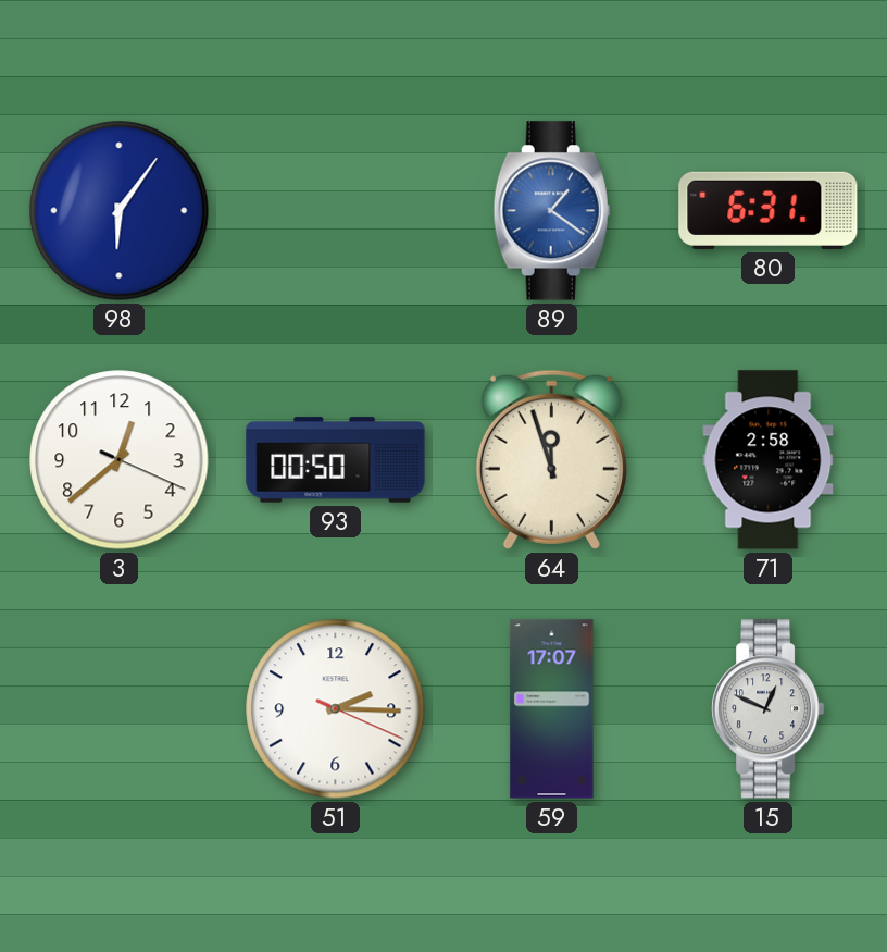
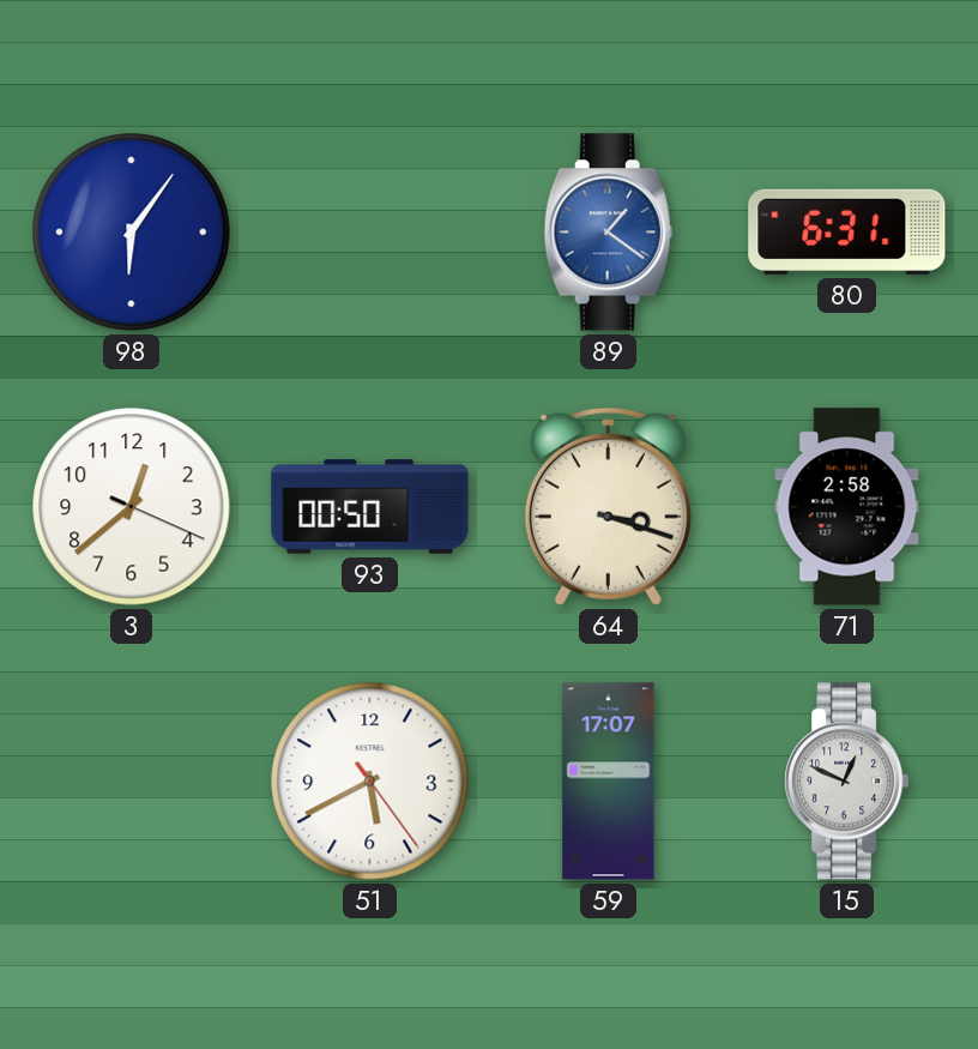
64: 11:57 -> 3:18
51: 2:15 -> 5:40
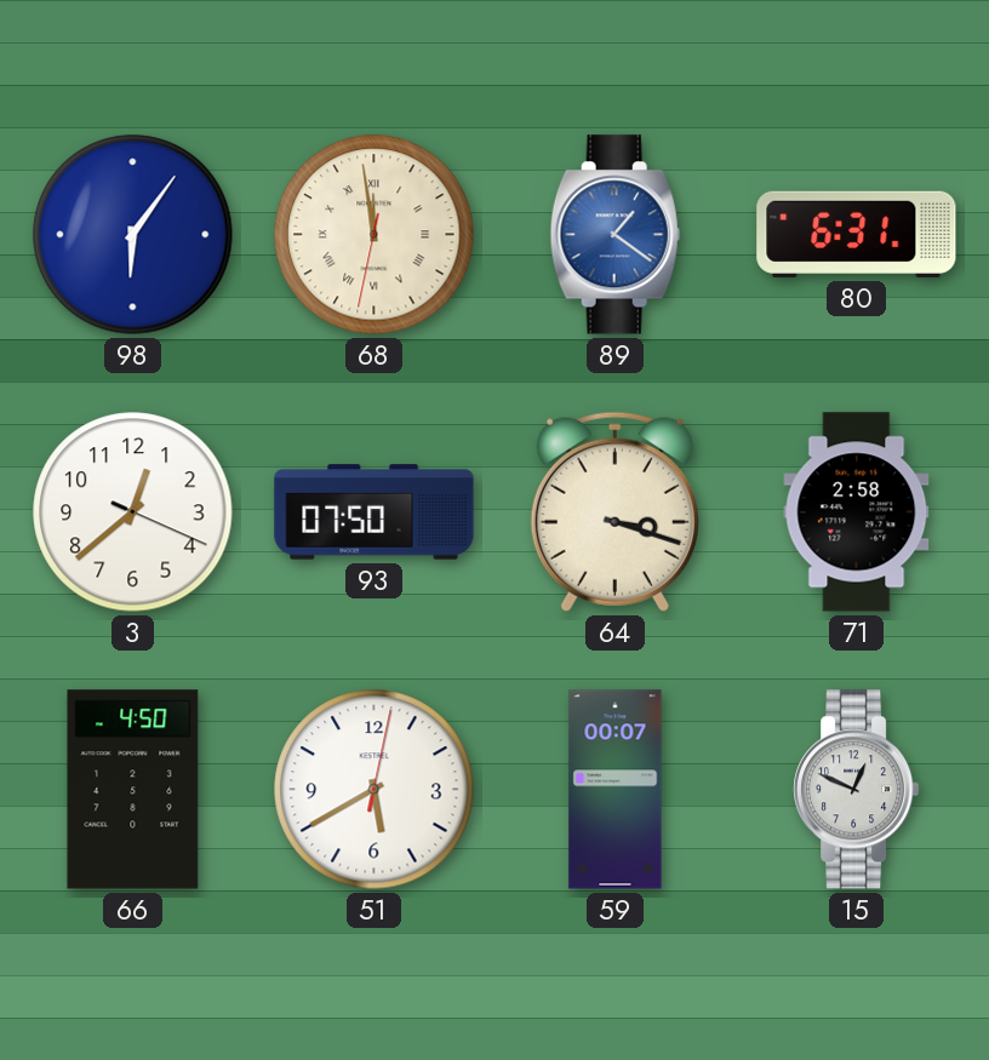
68: none -> 11:58
93: 00:50 -> 07:50
66: none -> 4:50
51: 5:40:24 -> 5:40:02
59: 17:07 -> 00:07
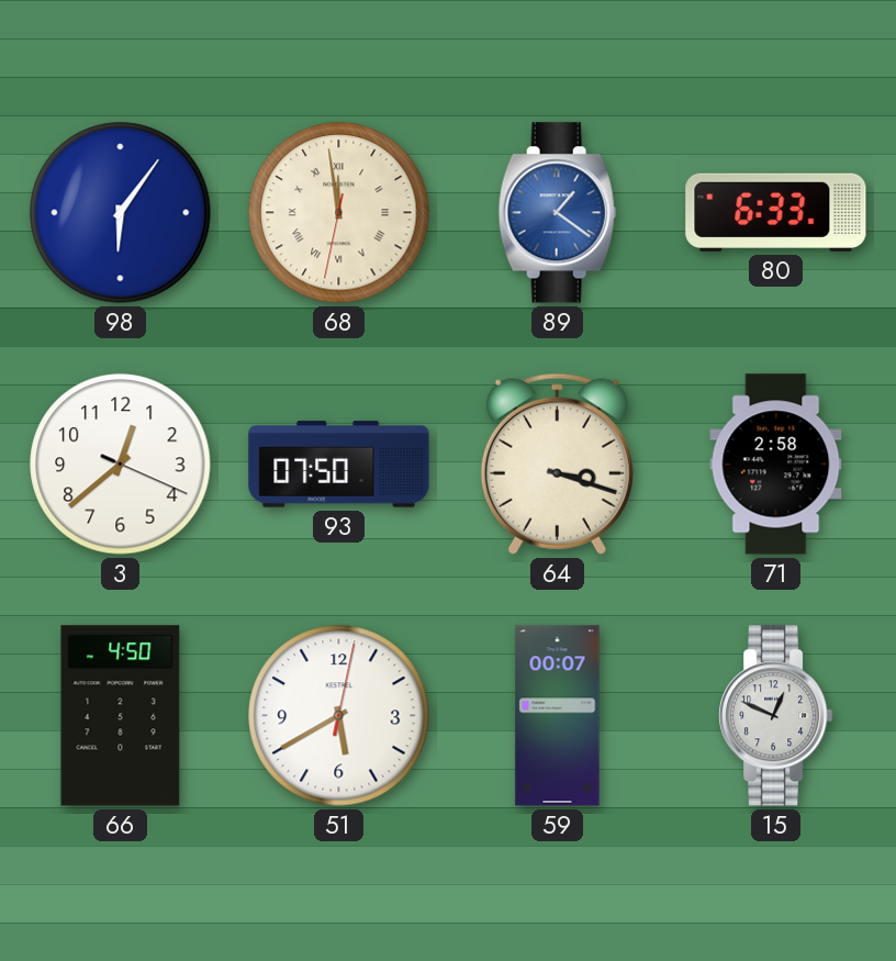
80: 6:31 -> 6:33
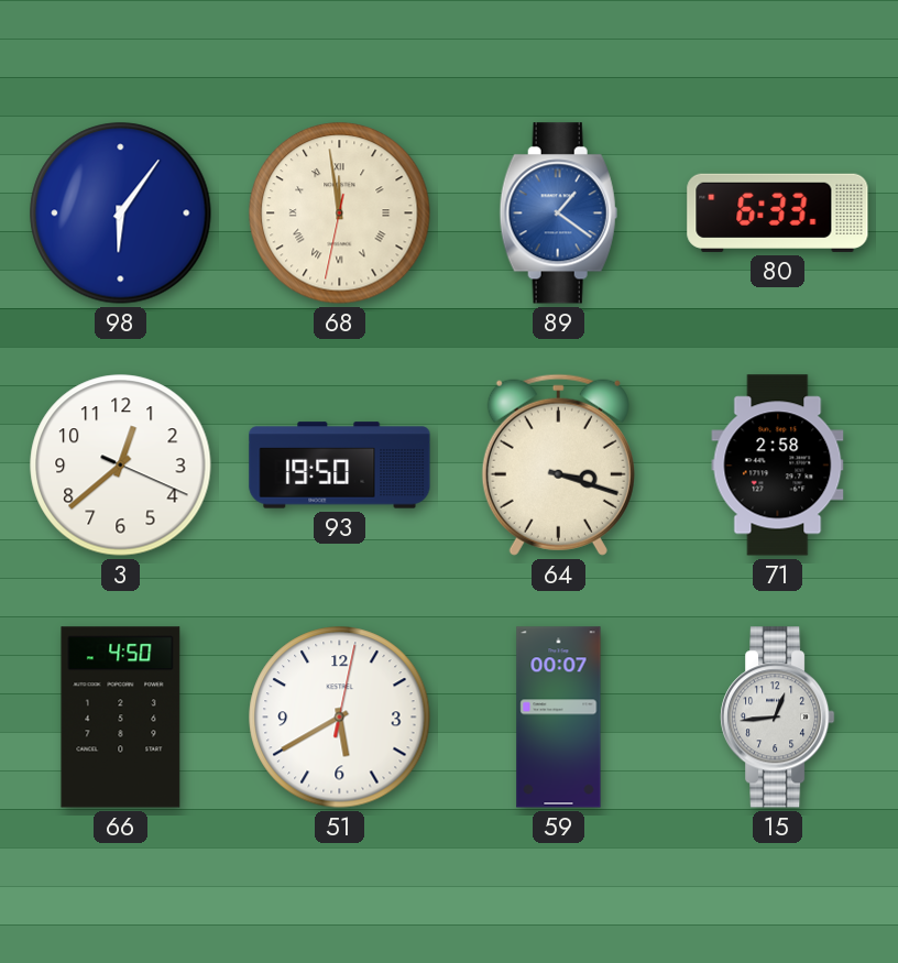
93: 07:50 -> 19:50
15: 12:49 -> 12:44
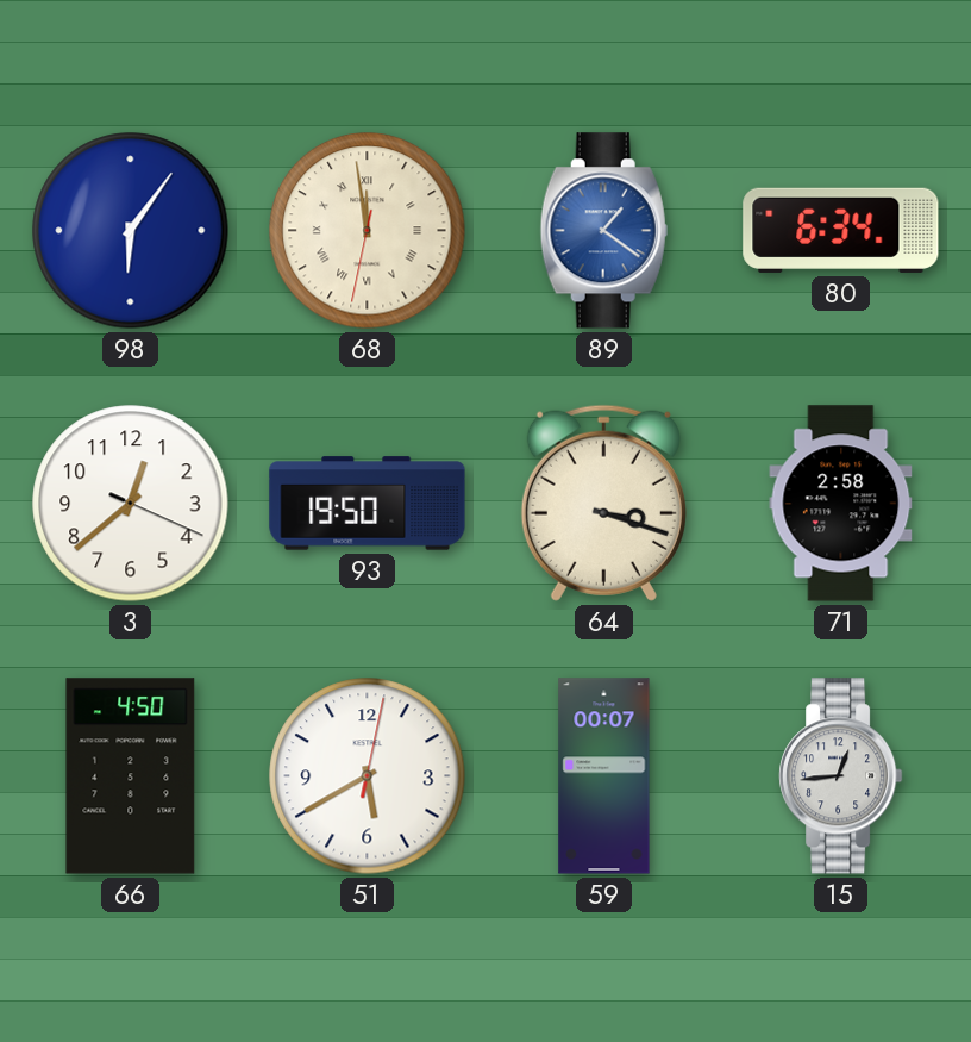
80: 6:33 -> 6:34
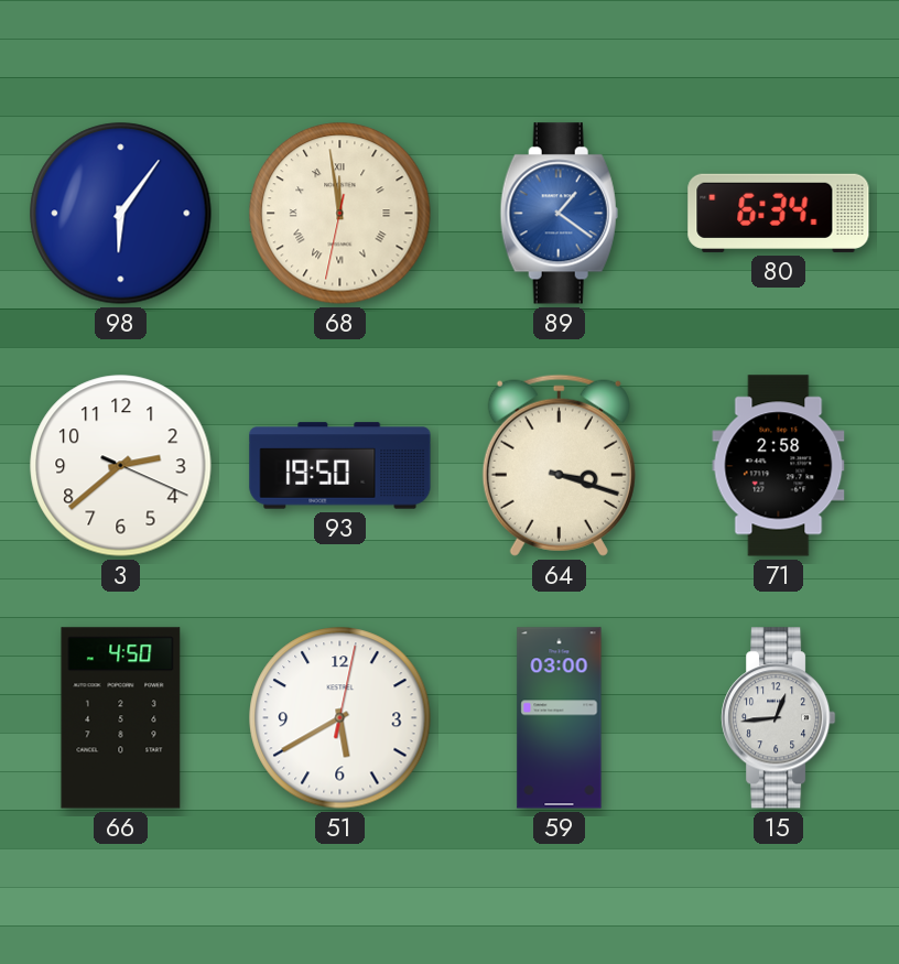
3: 12:38 -> 2:38
59: 00:07 -> 03:00
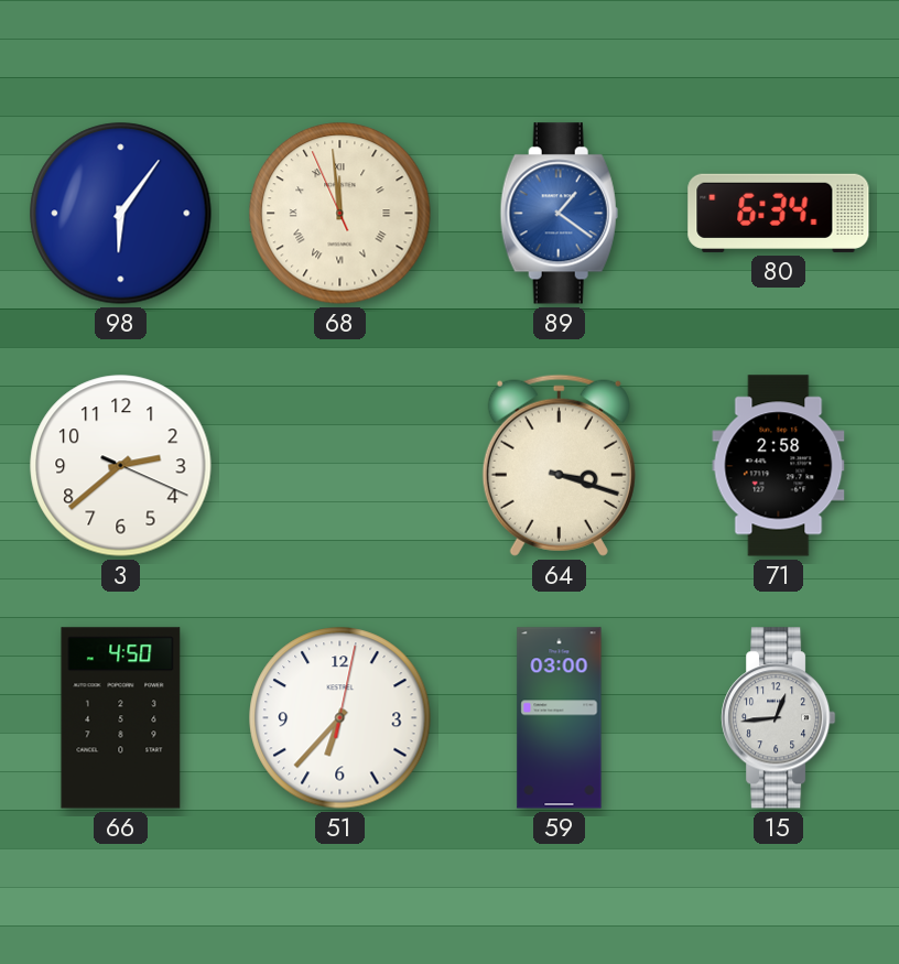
68: 11:58:32 -> 11:58:56
93: 19:50 -> none
51: 5:40 -> 6:37
